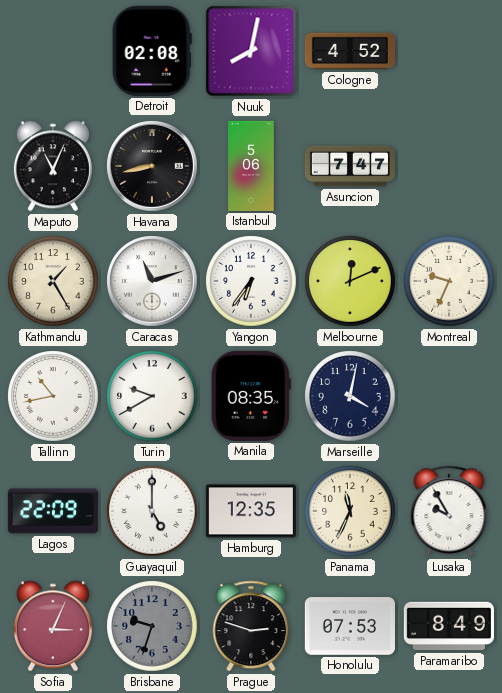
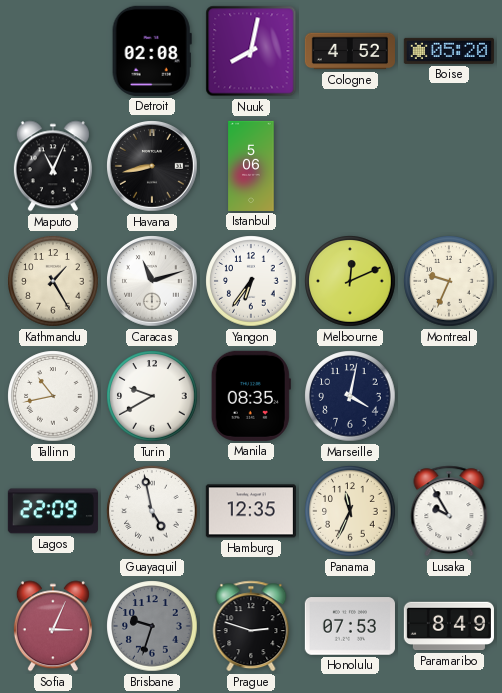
Boise: none -> 05:20
Asuncion: 7:47 -> none
Guayaquil: 5:00 -> 4:58
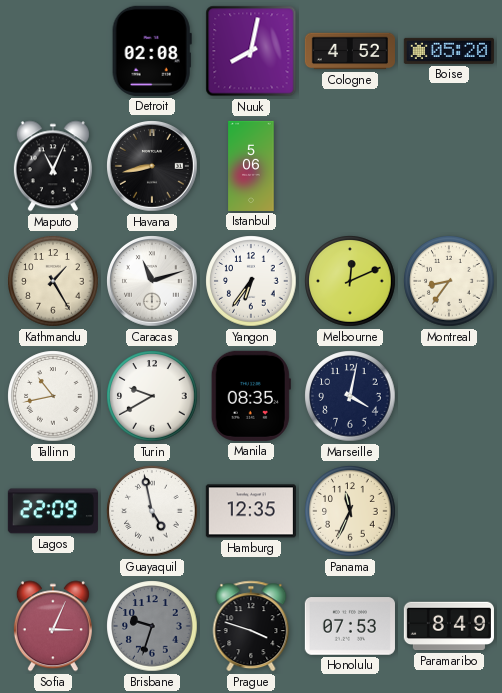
Montreal: 9:34 -> 8:36
Lusaka: 9:55 -> none
Prague: 2:48 -> 3:48
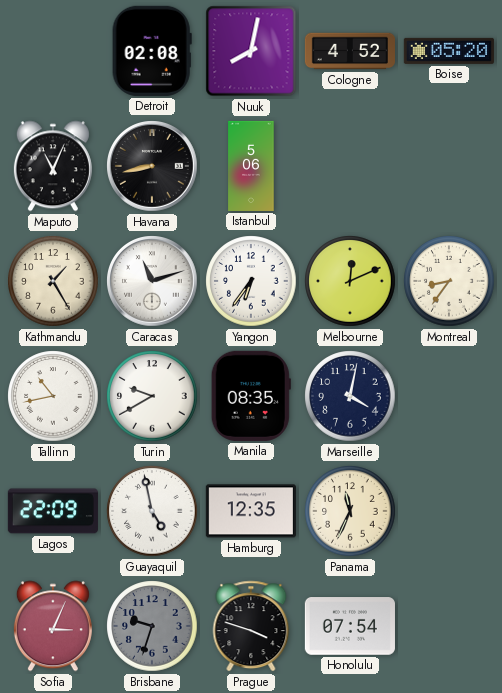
Honolulu: 07:53 -> 07:54
Paramaribo: 8:49 -> none
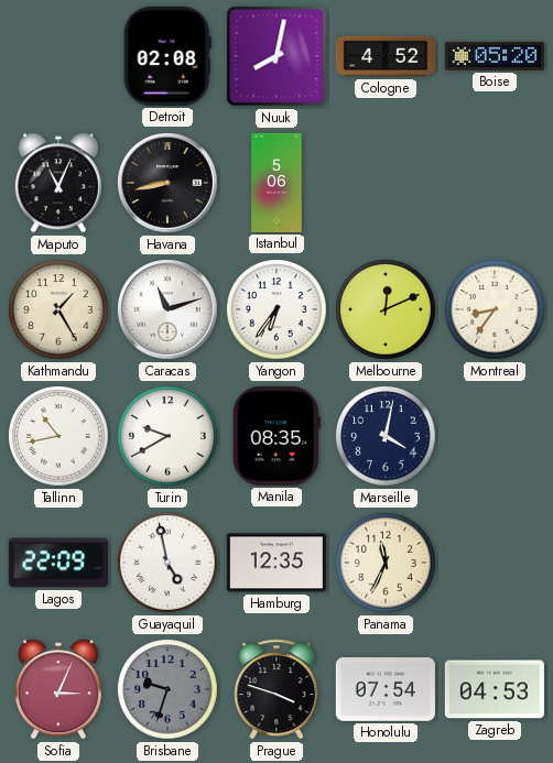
Zagreb: none -> 04:53
